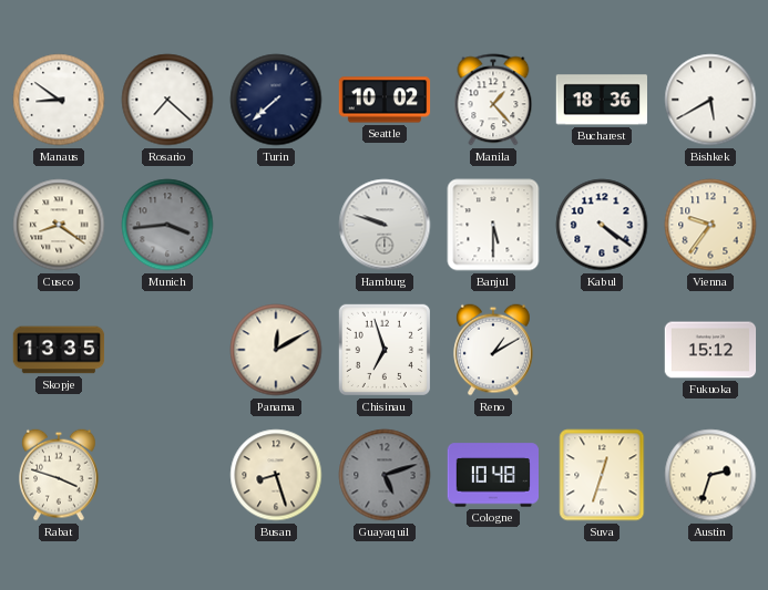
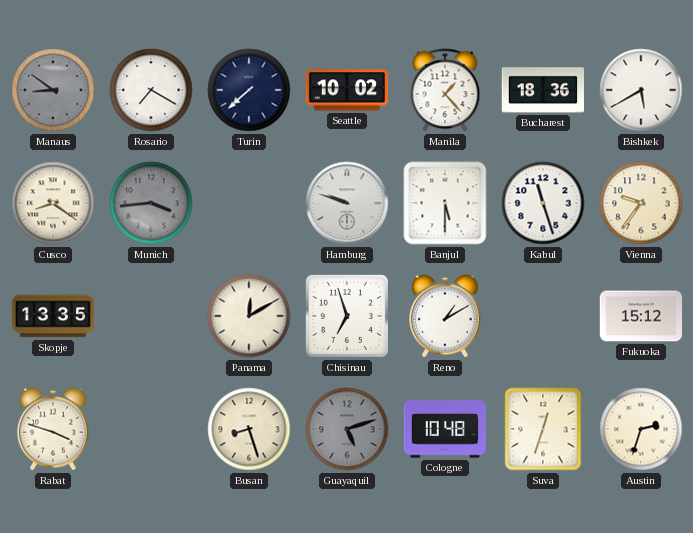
Manaus dial: white -> grey
Rosario: 7:22 -> 7:20
Kabul: 4:21 -> 11:27
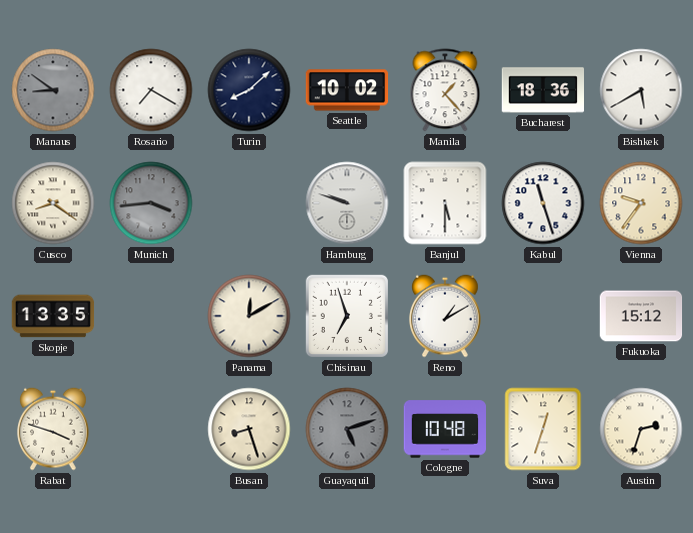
Turin: 7:38 -> 8:08
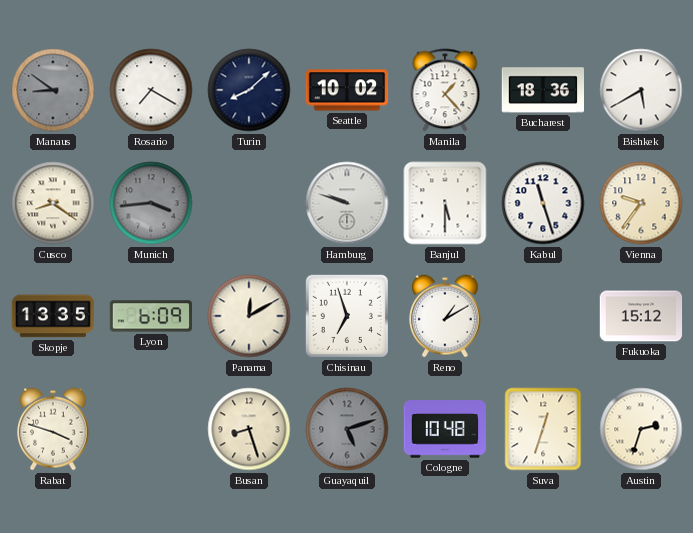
Lyon: none -> 6:09
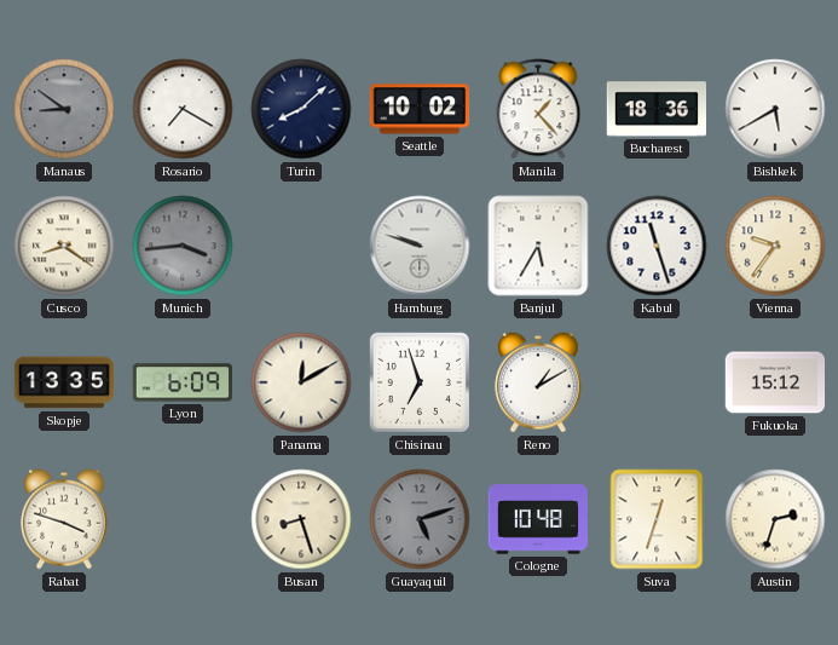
Banjul: 5:30 -> 5:35
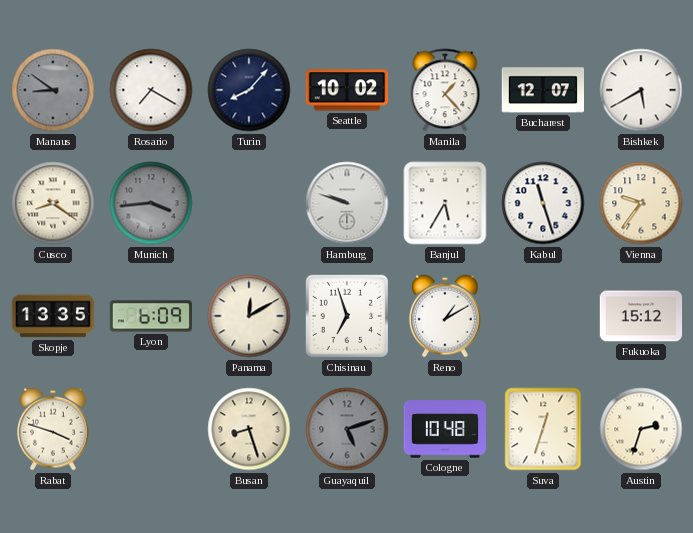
Turin: 8:08 -> 8:07
Bucharest: 18:36 -> 12:07
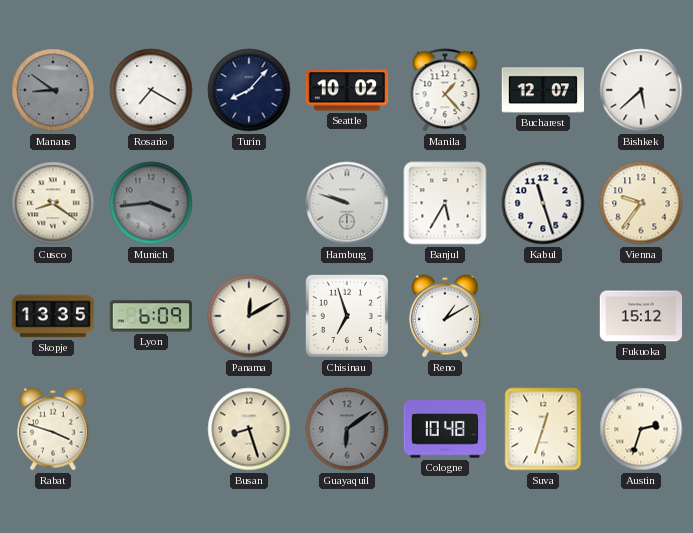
Bishkek: 5:40 -> 5:38
Guayaquil: 5:12 -> 6:09
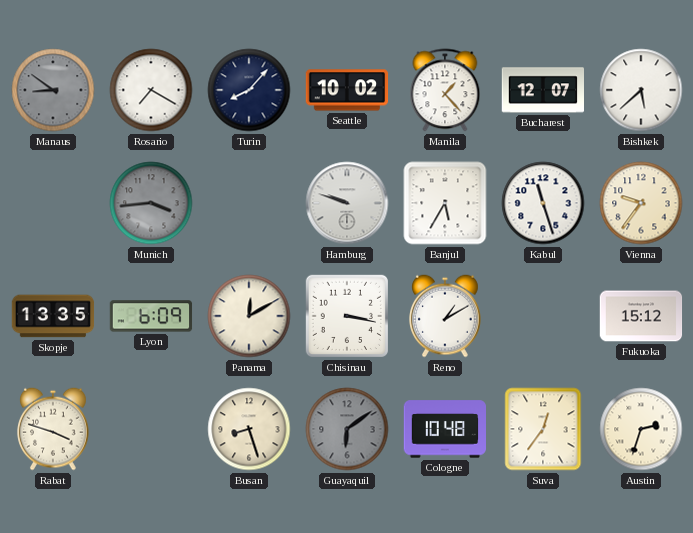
Cusco: 8:21 -> none
Chisinau: 6:57 -> 3:17
Suva: 12:33 -> 12:36
